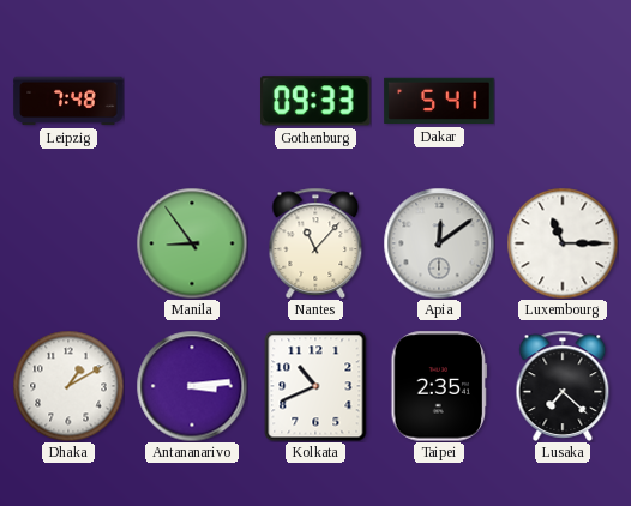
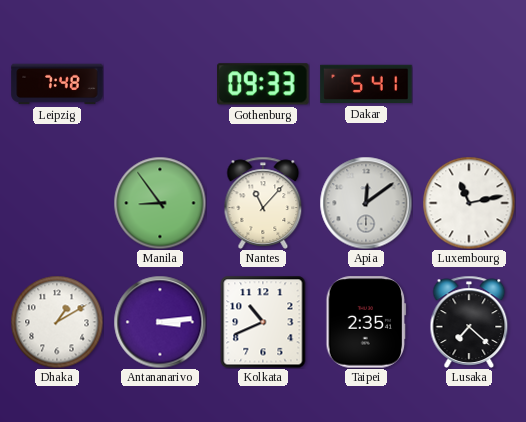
Luxembourg: 11:15 -> 11:13
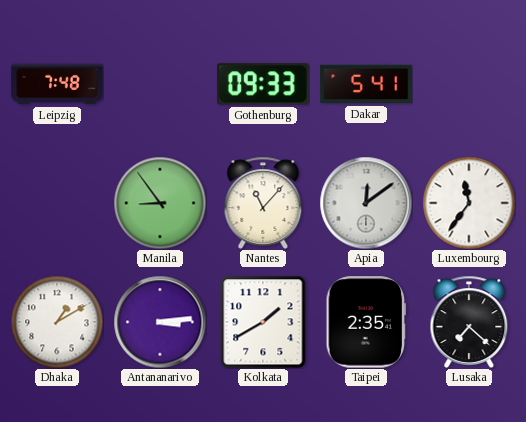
Luxembourg: 11:13 -> 11:36
Kolkata: 10:41 -> 1:40
